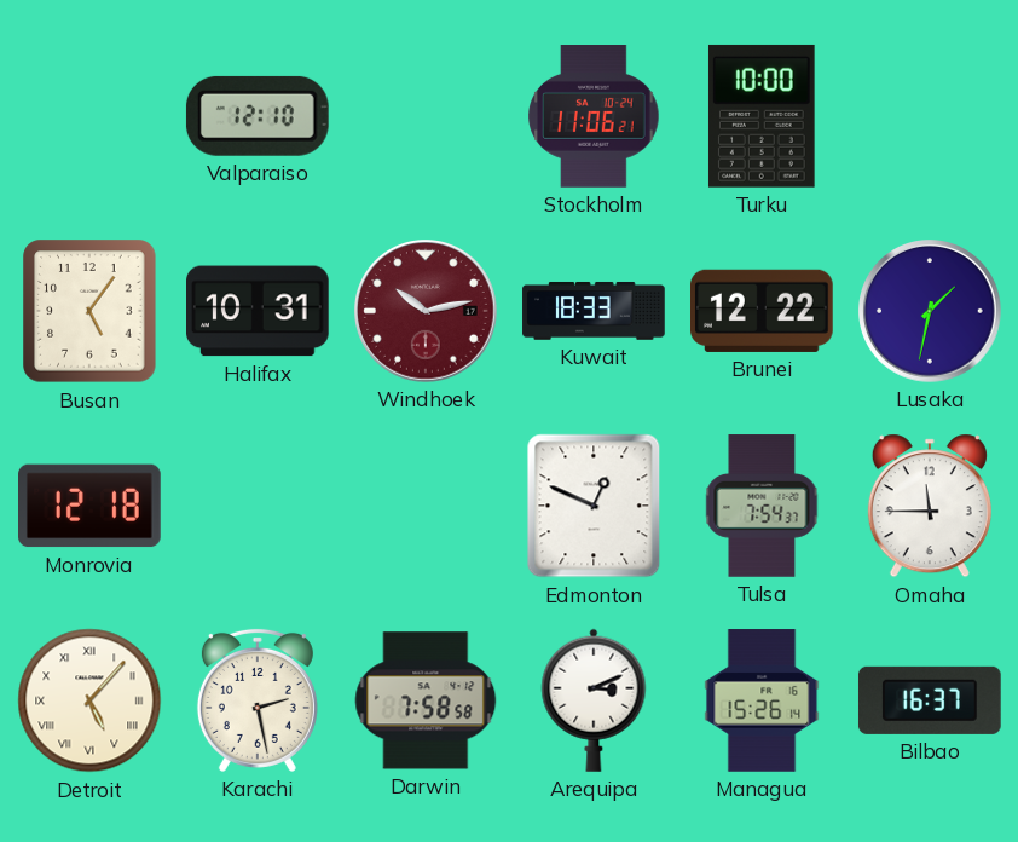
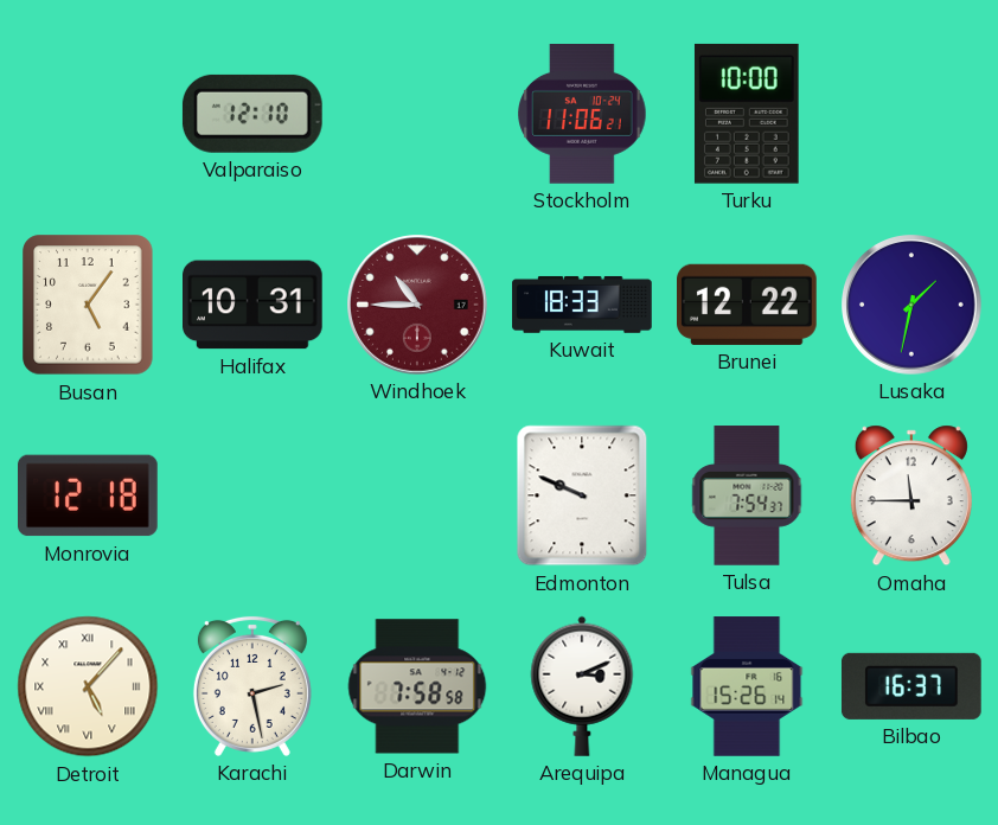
Windhoek: 10:13 -> 10:45
Edmonton: 12:49 -> 9:49
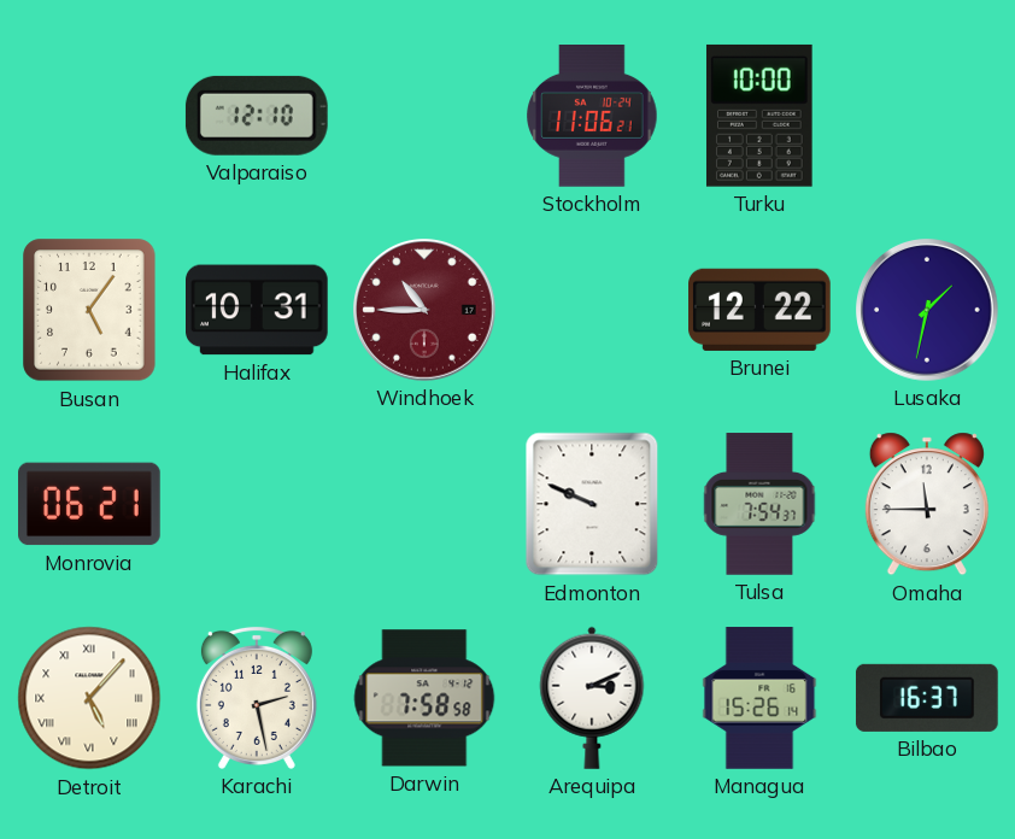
Kuwait: 18:33 -> none
Monrovia: 12:18 -> 06:21
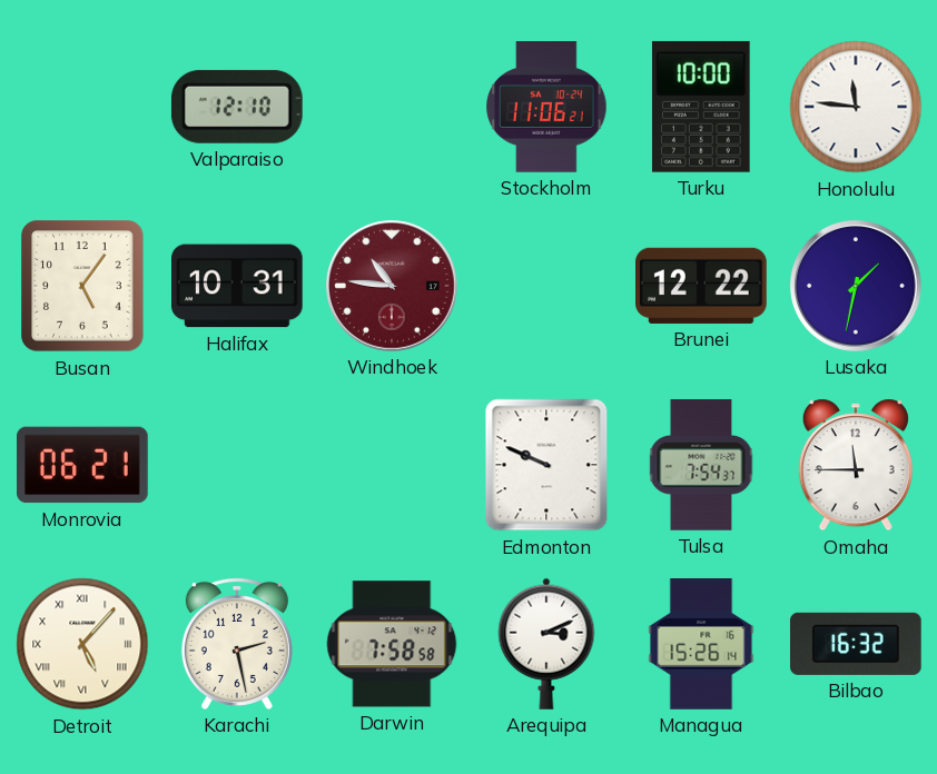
Honolulu: none -> 11:46
Windhoek: 10:45 -> 10:46
Bilbao: 16:37 -> 16:32
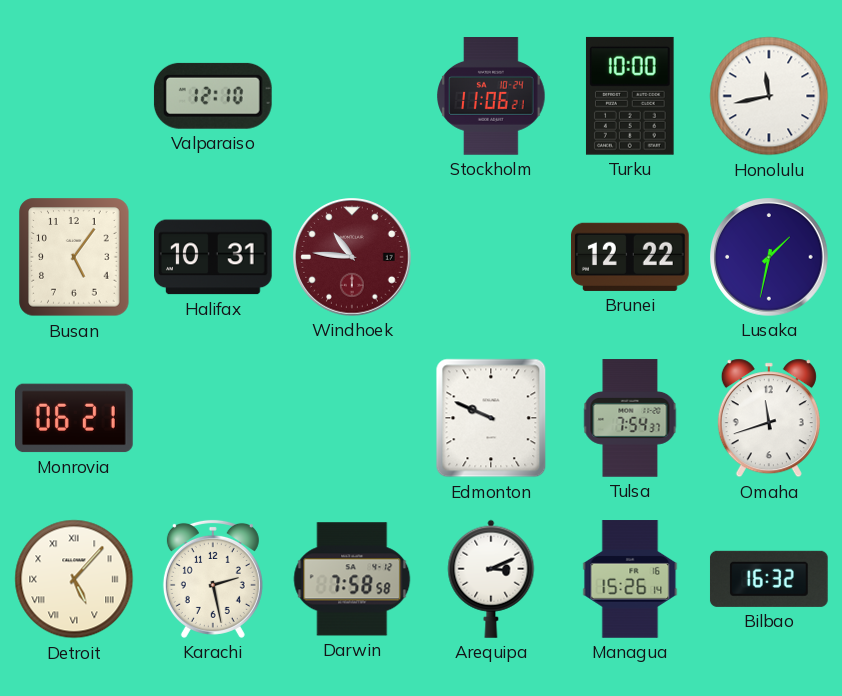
Honolulu: 11:46 -> 11:43
Omaha: 11:45 -> 11:42
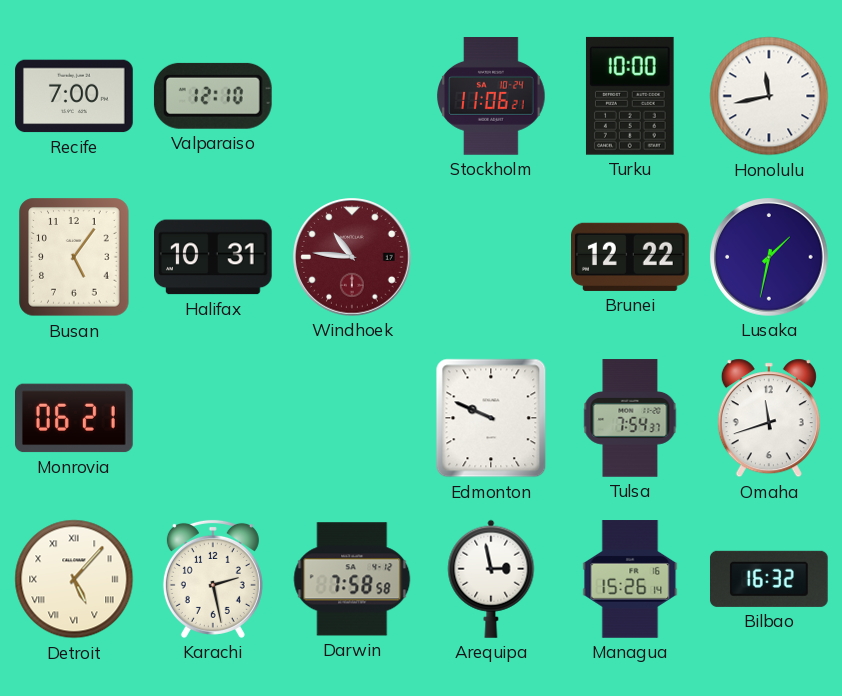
Recife: none -> 7:00
Arequipa: 3:11 -> 2:58
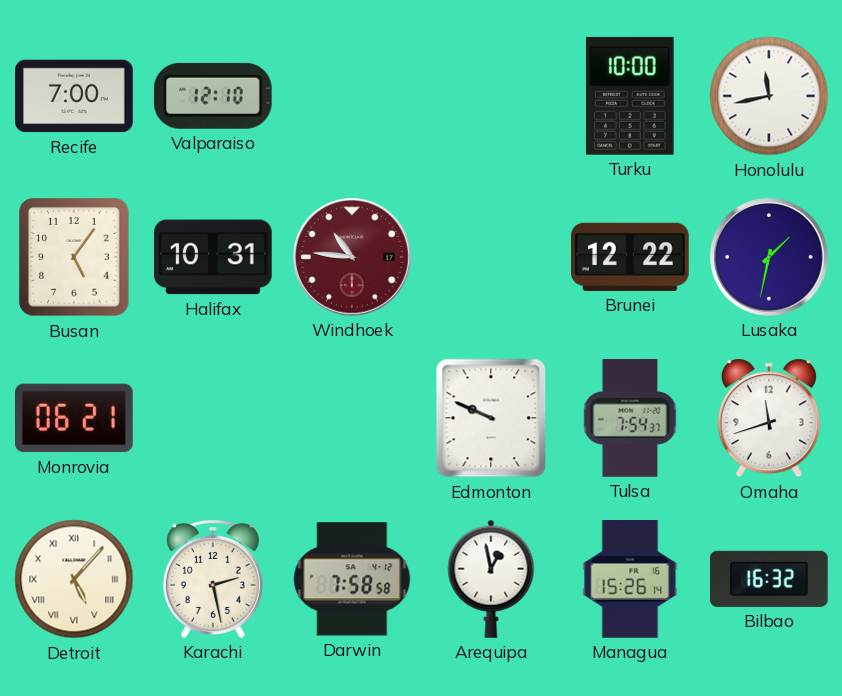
Stockholm: 11:06 -> none
Arequipa: 2:58 -> 12:58
